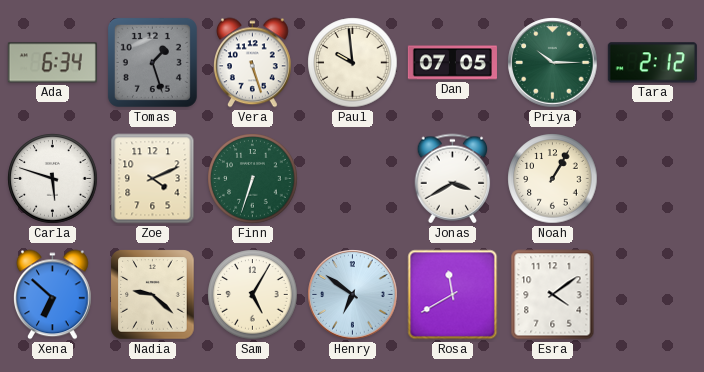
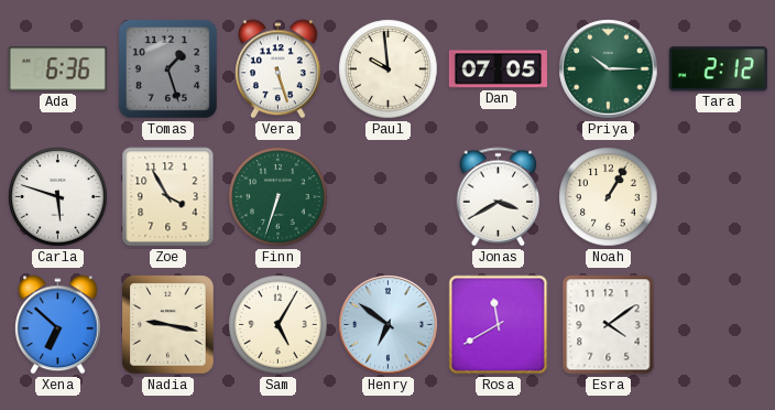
Ada: 6:34 -> 6:36
Zoe: 4:11 -> 3:55
Nadia: 9:22 -> 9:17
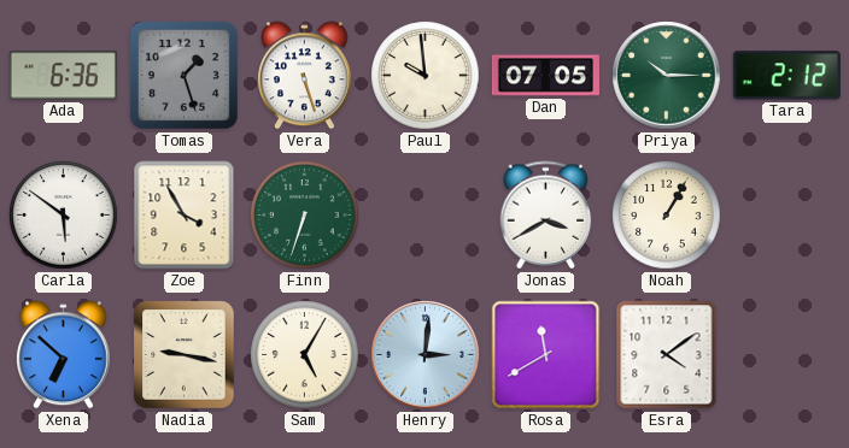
Carla: 5:48 -> 5:51
Henry: 6:51 -> 3:01
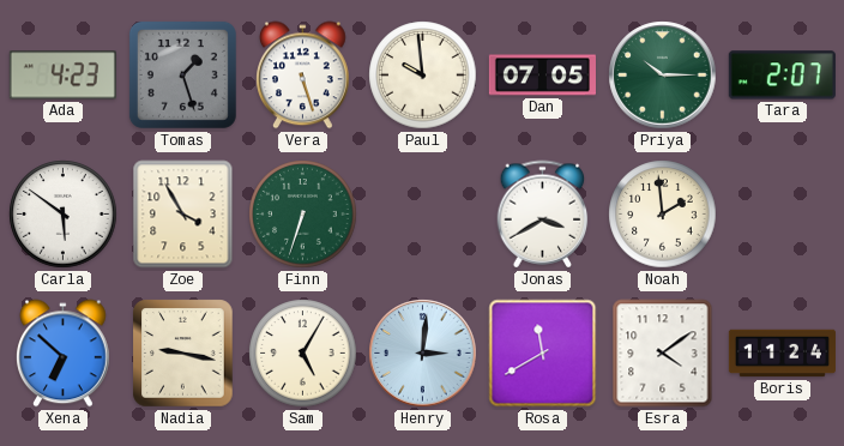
Ada: 6:36 -> 4:23
Tara: 2:12 -> 2:07
Noah: 1:05 -> 1:59
Boris: none -> 11:24
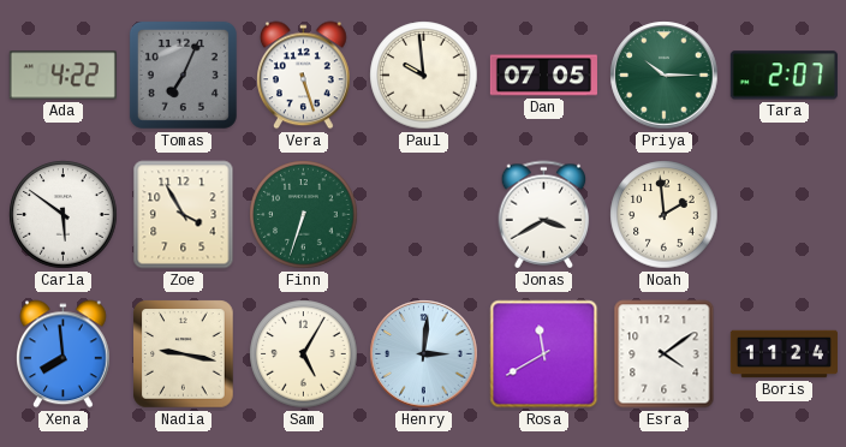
Ada: 4:23 -> 4:22
Tomas: 1:27 -> 7:04
Xena: 6:52 -> 7:59
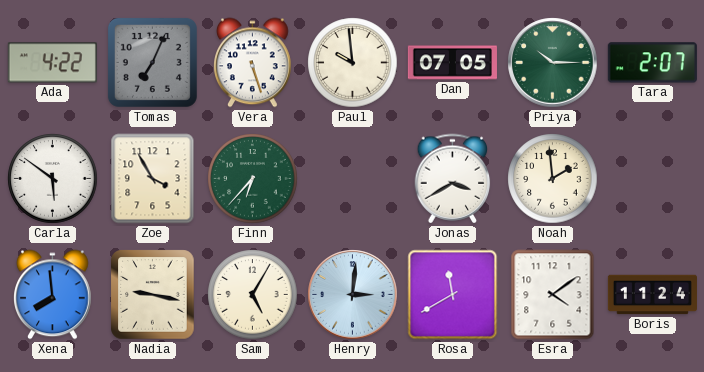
Finn: 6:33 -> 6:37
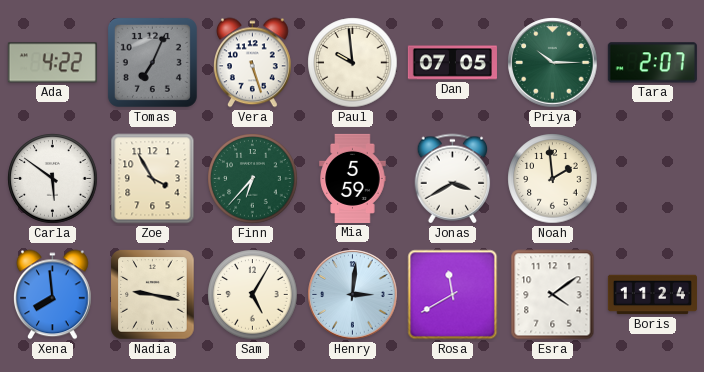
Mia: none -> 5:59
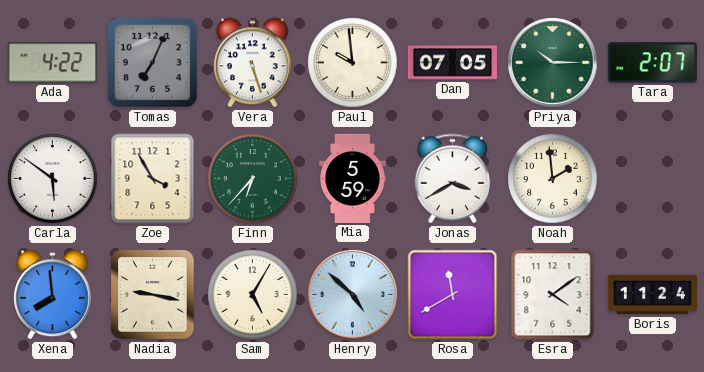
Henry: 3:01 -> 4:52
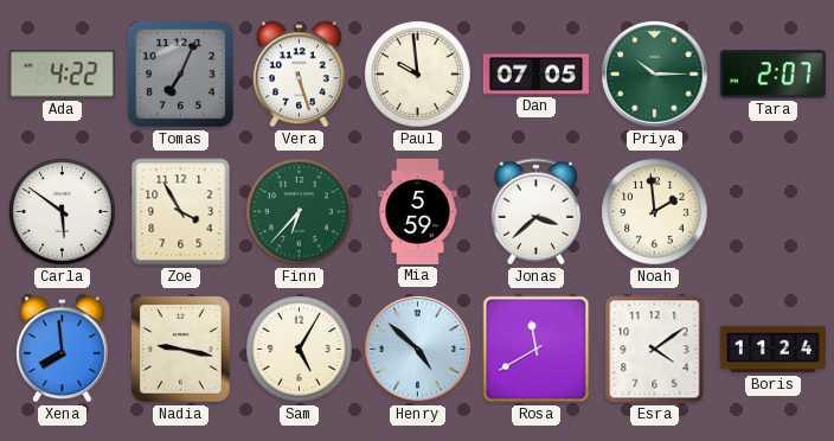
Jonas: 3:40 -> 3:38
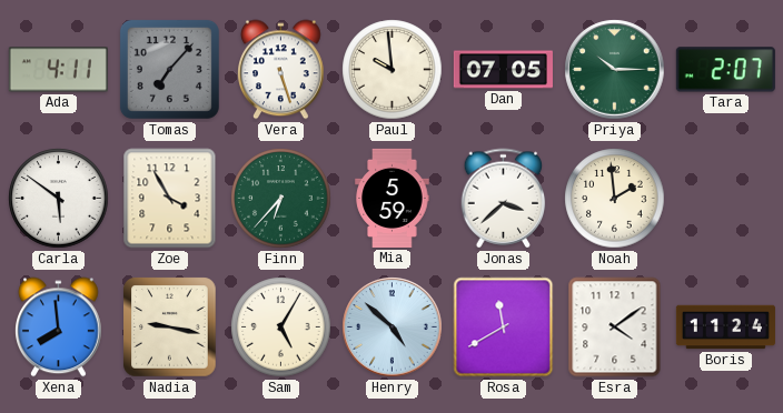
Ada: 4:22 -> 4:11
Tomas: 7:04 -> 7:07
